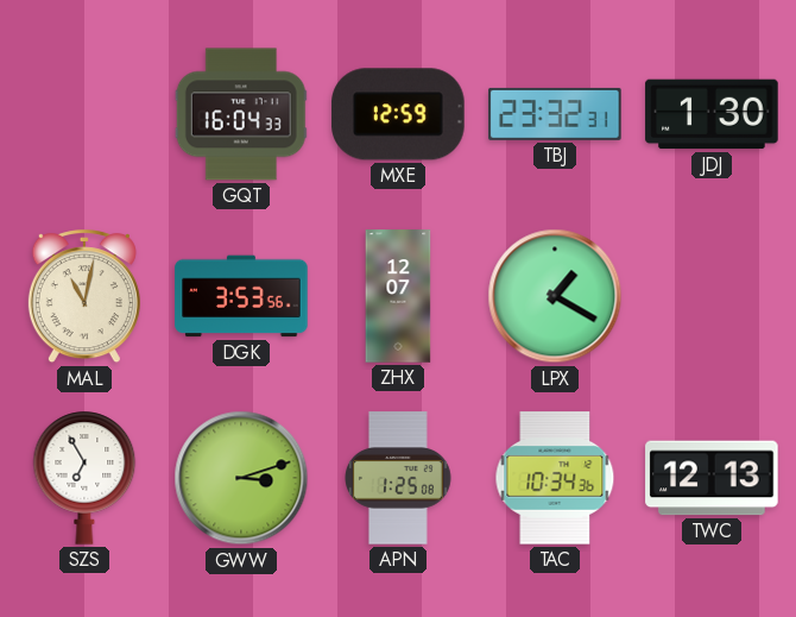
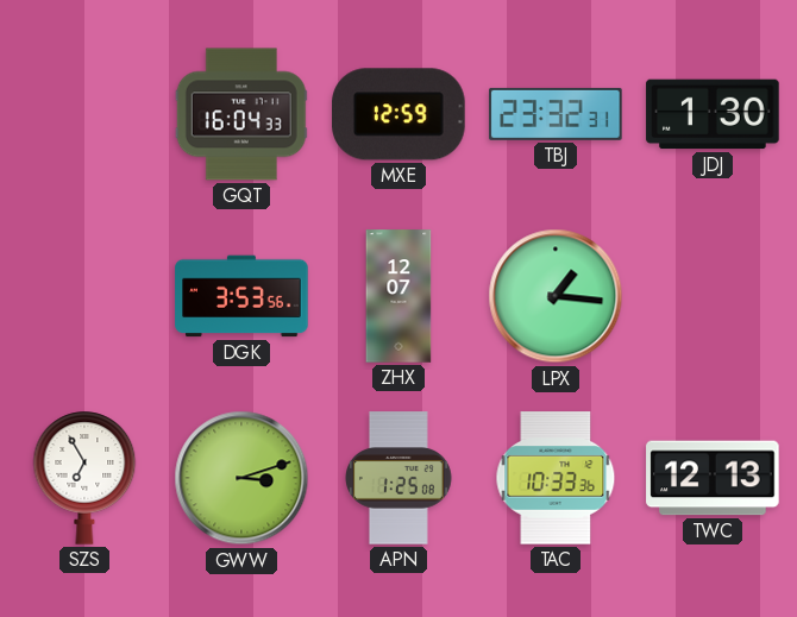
MAL: 11:02 -> none
LPX: 1:20 -> 1:16
TAC: 10:34 -> 10:33
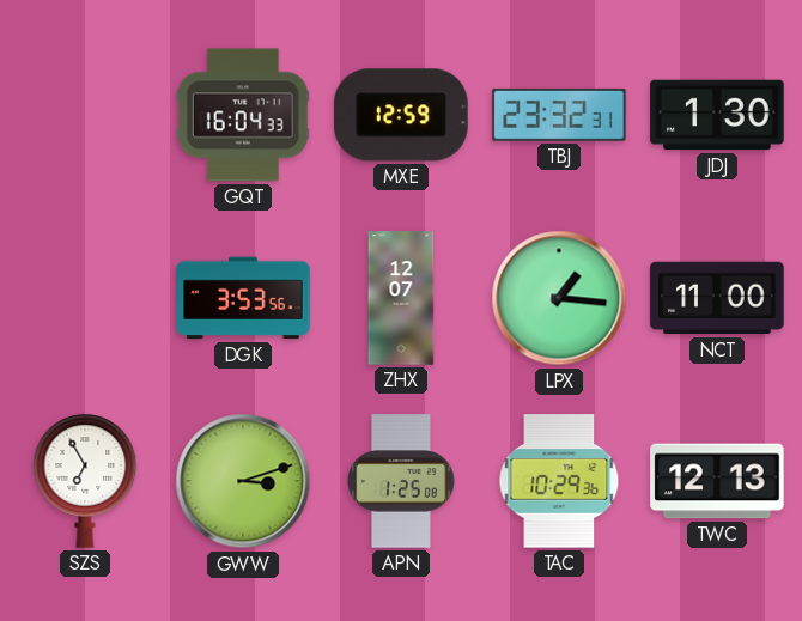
NCT: none -> 11:00
TAC: 10:33 -> 10:29
